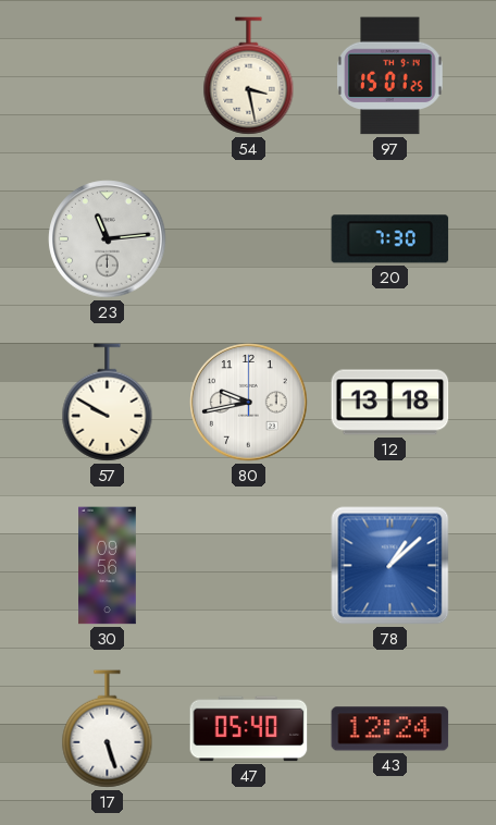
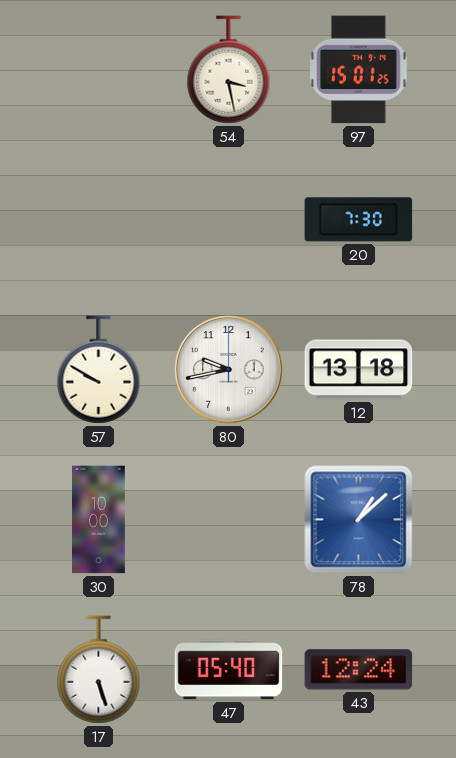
23: 11:14 -> none
30: 09:56 -> 10:00
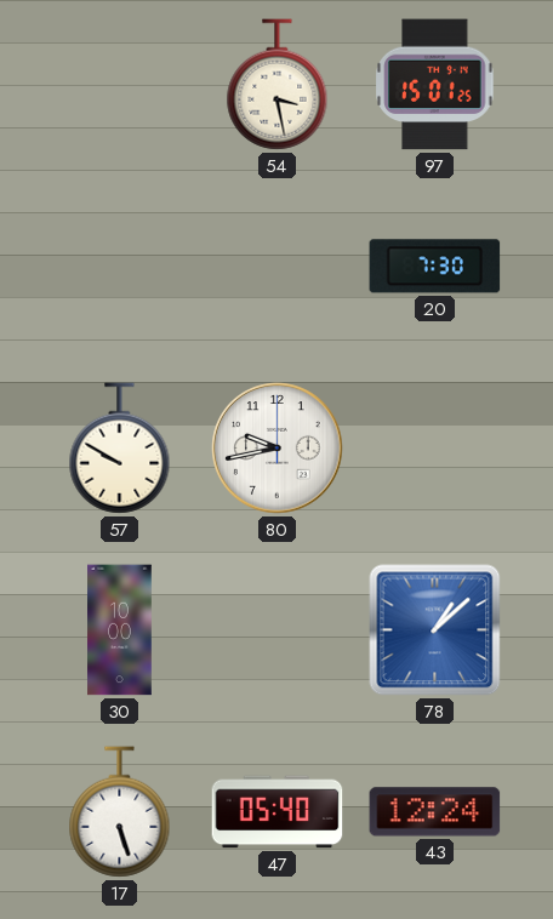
12: 13:18 -> none
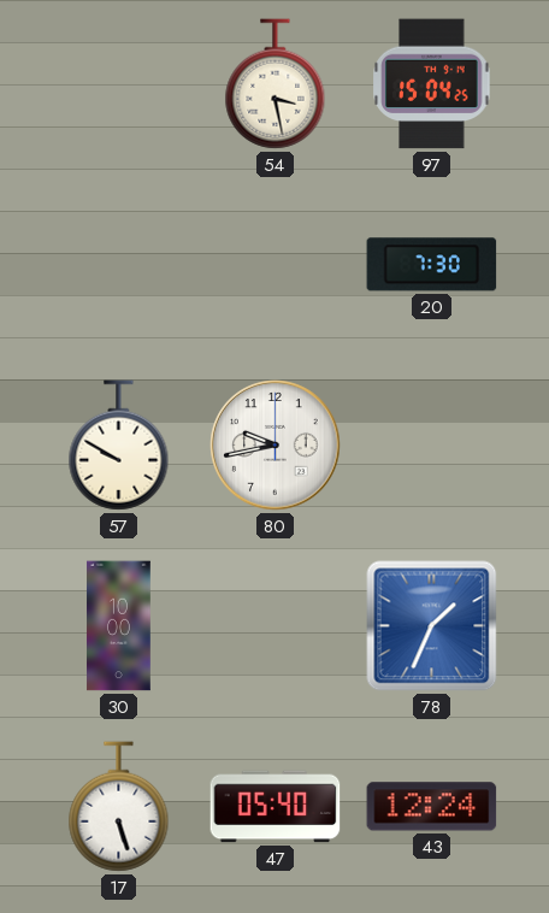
97: 15:01 -> 15:04
78: 1:08 -> 1:34
